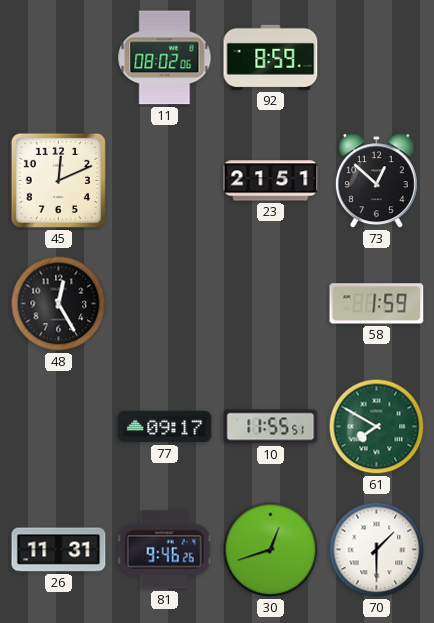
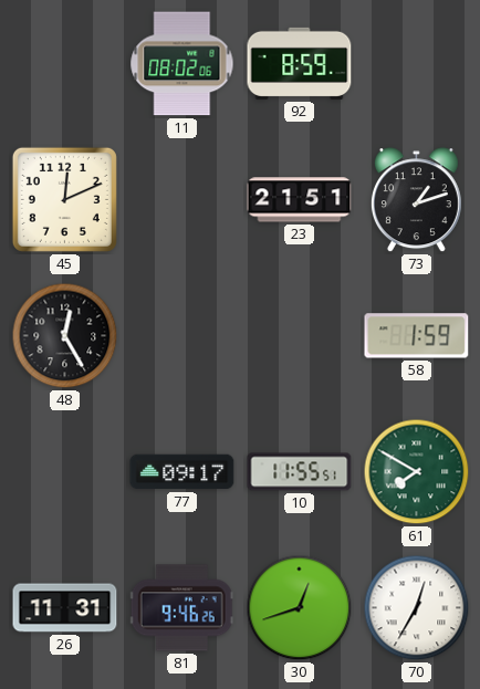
73: 12:52 -> 1:12
70: 1:30 -> 12:35
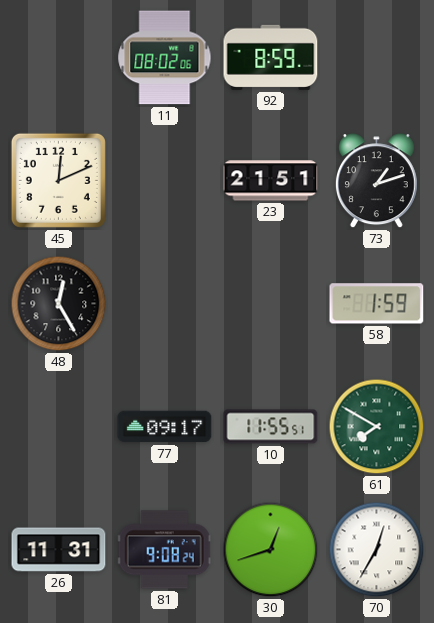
81: 9:46 -> 9:08
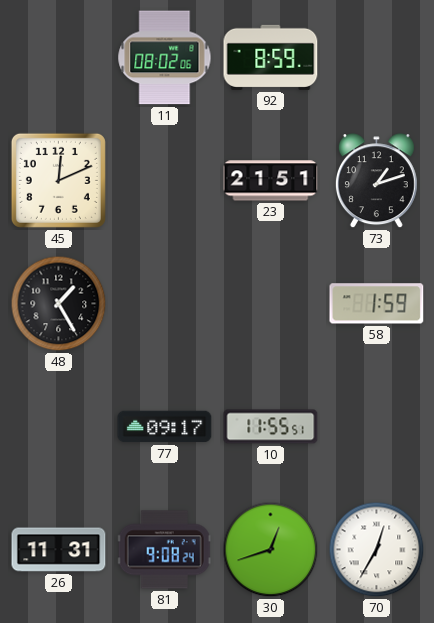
48: 12:25 -> 1:25
61: 7:50 -> none
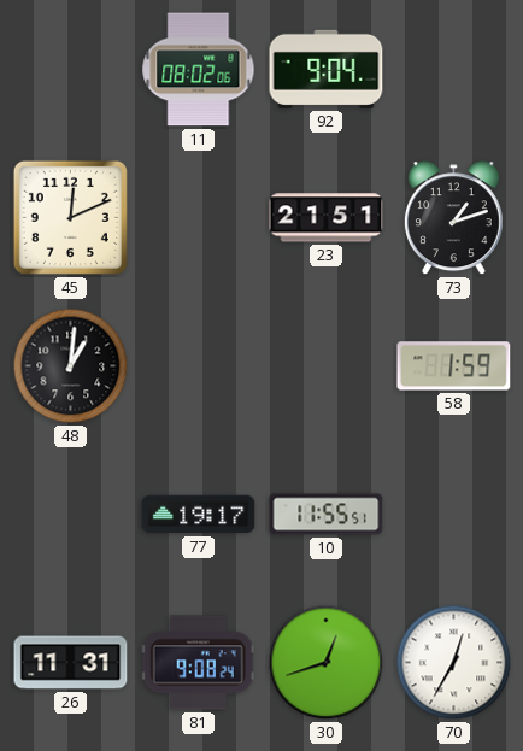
92: 8:59 -> 9:04
48: 1:25 -> 1:01
77: 09:17 -> 19:17
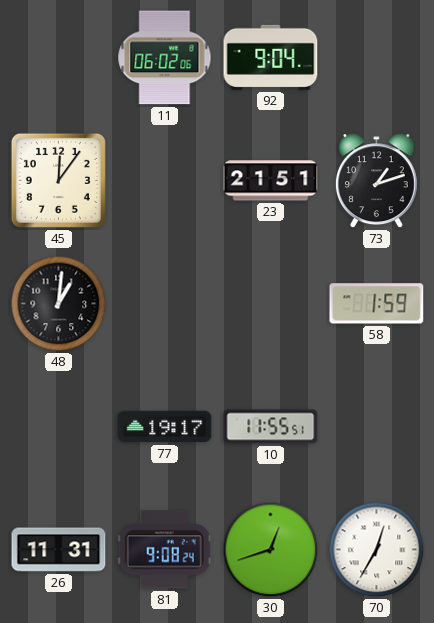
11: 08:02 -> 06:02
45: 12:11 -> 12:06
